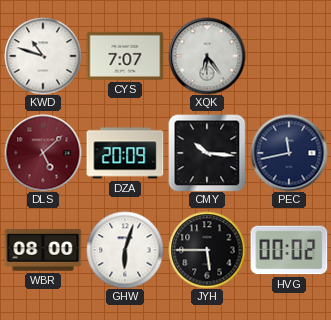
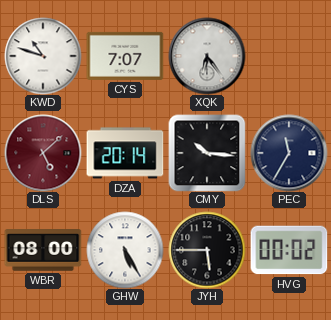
DZA: 20:09 -> 20:14
PEC: 11:43 -> 11:35
GHW: 6:03 -> 5:25
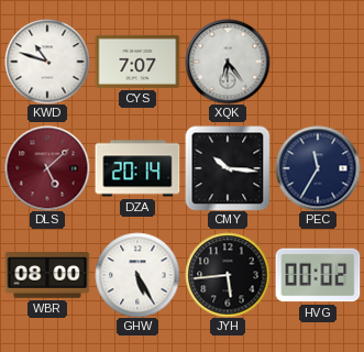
JYH: 5:45 -> 5:44
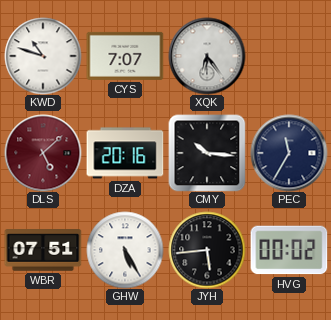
DZA: 20:14 -> 20:16
WBR: 08:00 -> 07:51
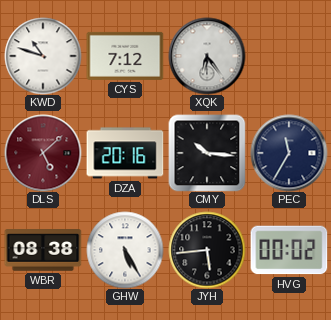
CYS: 7:07 -> 7:12
WBR: 07:51 -> 08:38
